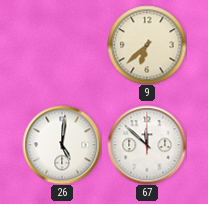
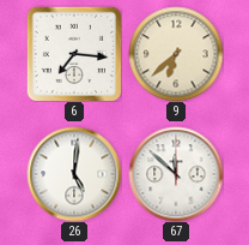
6: none -> 7:16
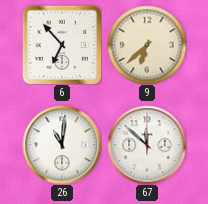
6: 7:16 -> 6:53
26: 5:01 -> 11:01
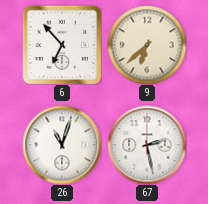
26: 11:01 -> 11:03
67: 11:52 -> 2:28
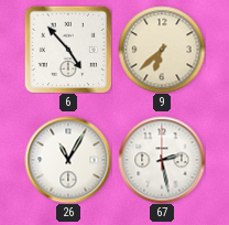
6: 6:53 -> 4:53
26: 11:03 -> 11:05
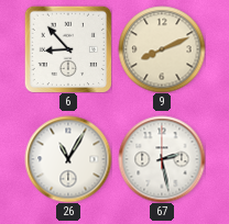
6: 4:53 -> 8:53
9: 6:38 -> 8:11
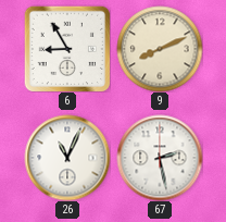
6: 8:53 -> 8:55
26: 11:05 -> 11:04
